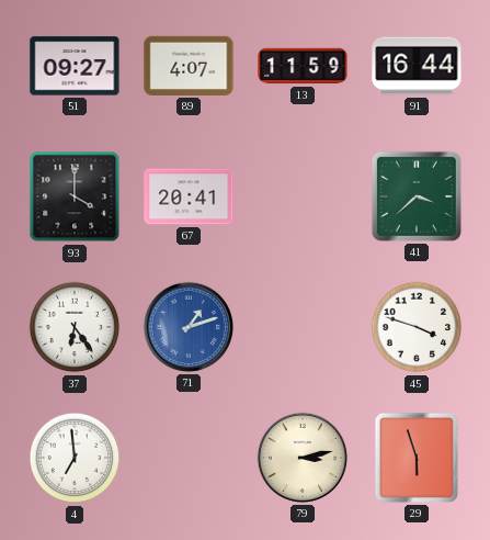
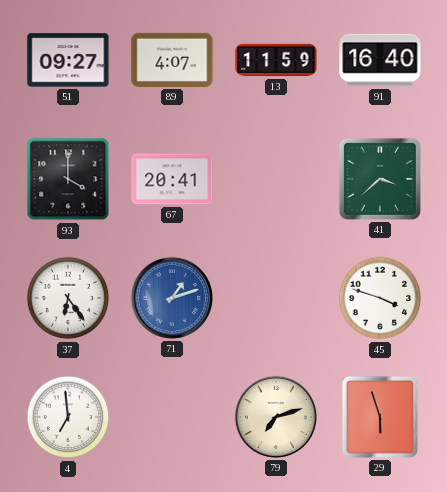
91: 16:44 -> 16:40
79: 3:13 -> 7:12
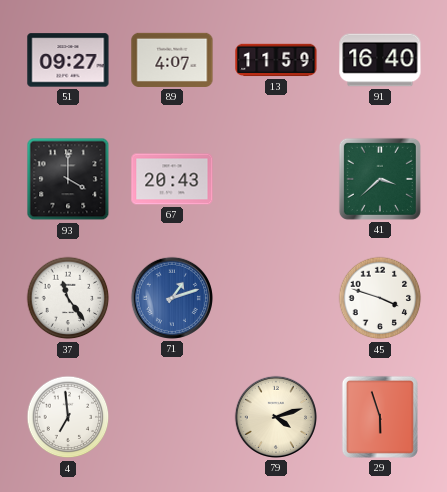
67: 20:41 -> 20:43
37: 6:24 -> 11:24
79: 7:12 -> 4:12
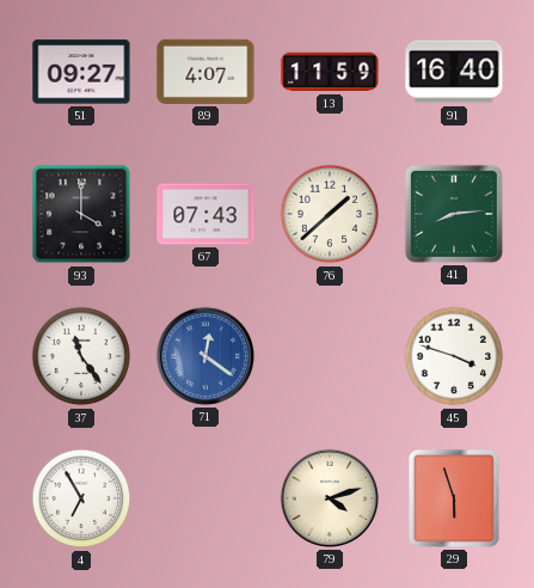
67: 20:43 -> 07:43
76: none -> 1:38
41: 3:38 -> 8:14
71: 1:12 -> 12:21
4: 6:59 -> 6:55
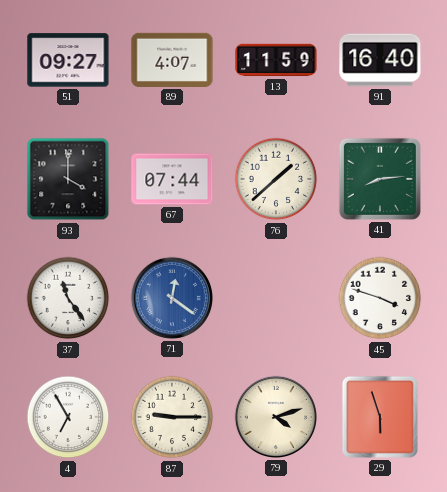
67: 07:43 -> 07:44
87: none -> 9:15
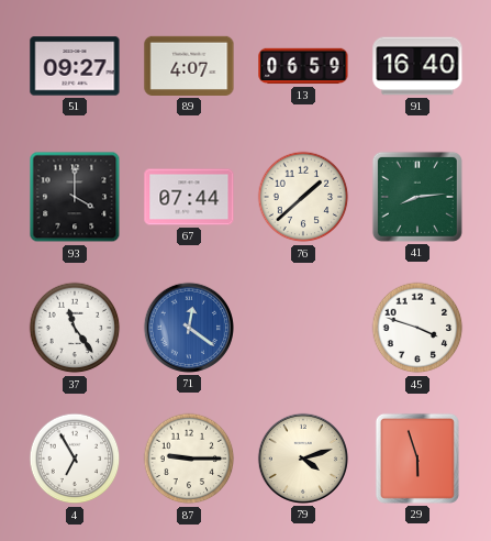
13: 11:59 -> 06:59
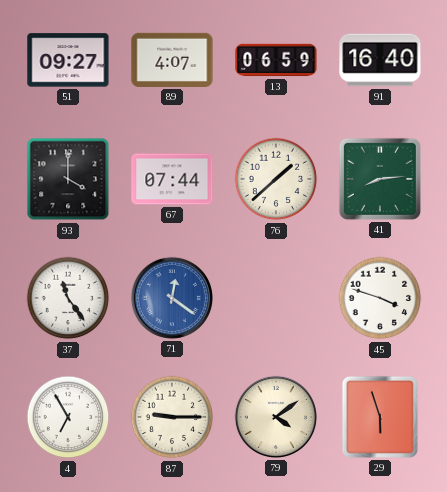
79: 4:12 -> 4:09
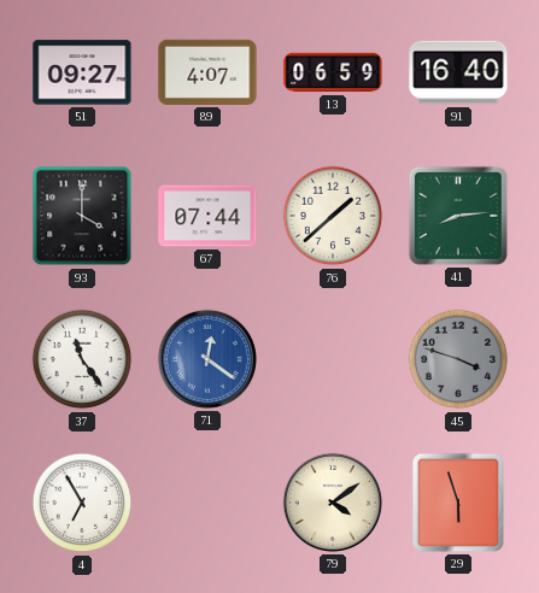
45 dial: white -> grey
87: 9:15 -> none
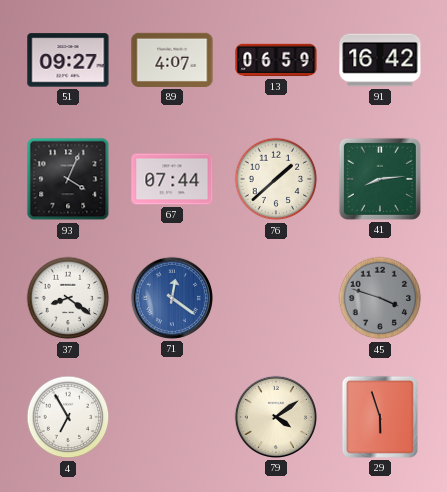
91: 16:40 -> 16:42
93: 4:00 -> 4:04
37: 11:24 -> 8:21
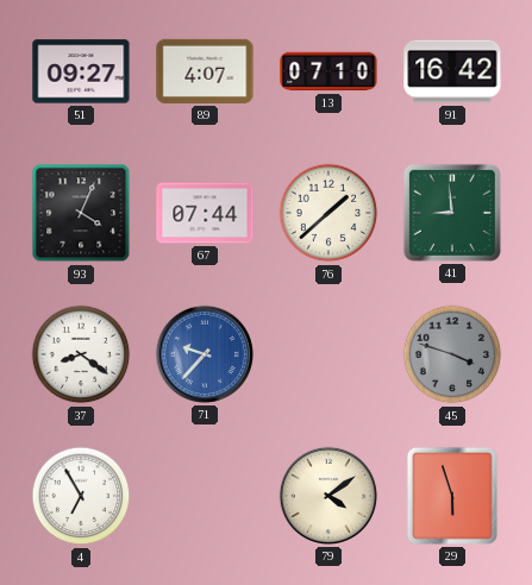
13: 06:59 -> 07:10
41: 8:14 -> 8:59
71: 12:21 -> 9:37
